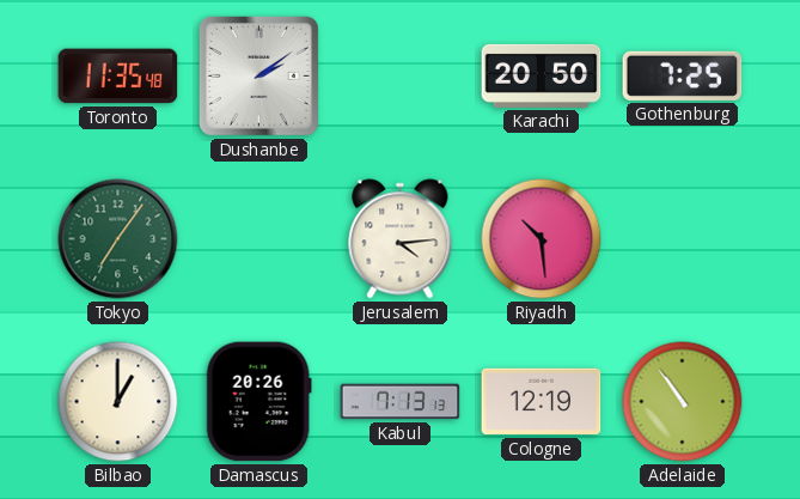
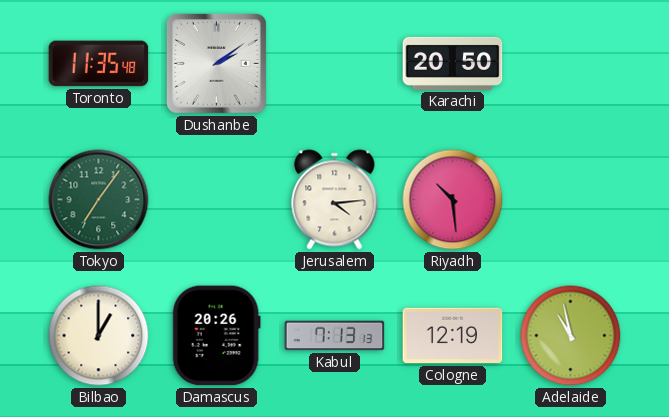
Gothenburg: 7:25 -> none
Adelaide: 10:54 -> 10:58
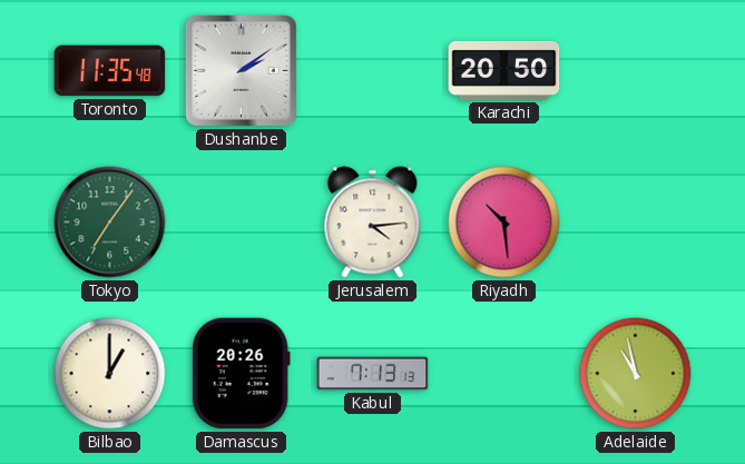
Cologne: 12:19 -> none
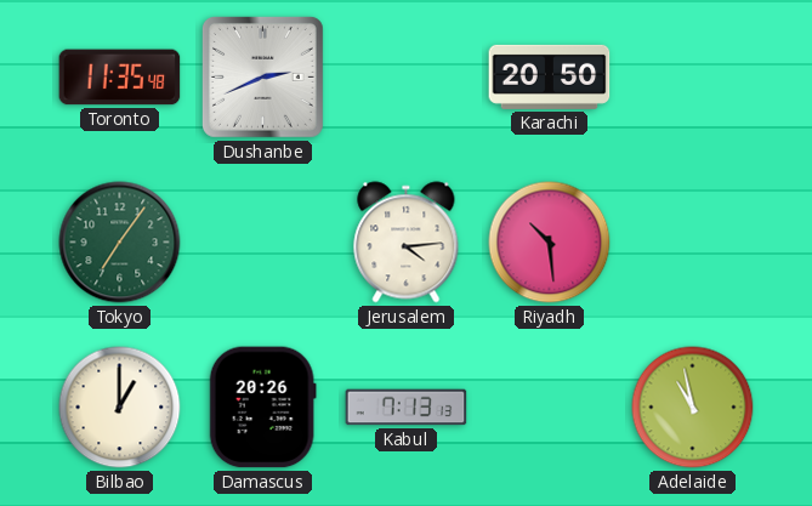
Dushanbe: 2:09 -> 2:41
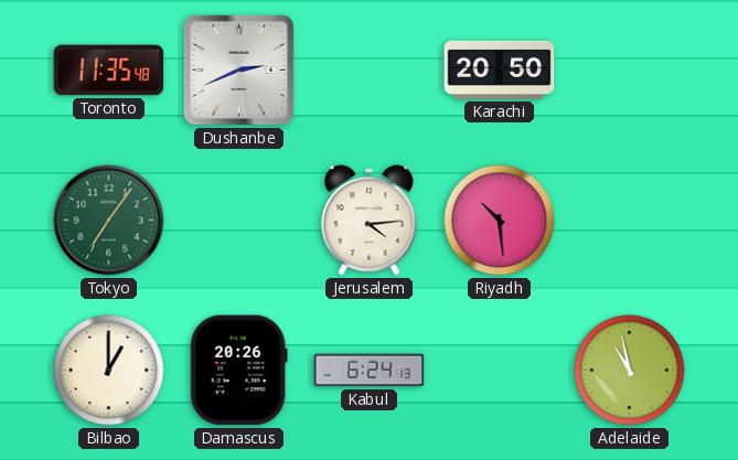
Kabul: 7:13 -> 6:24
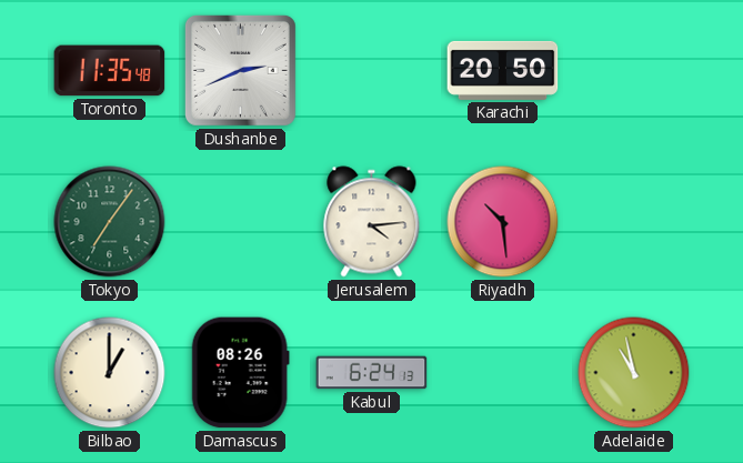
Damascus: 20:26 -> 08:26
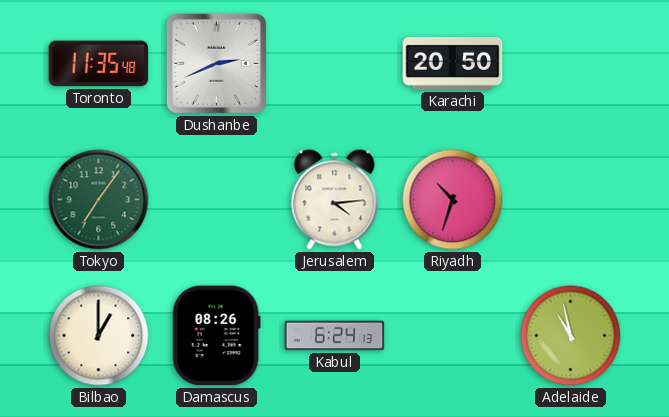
Riyadh: 10:29 -> 10:33
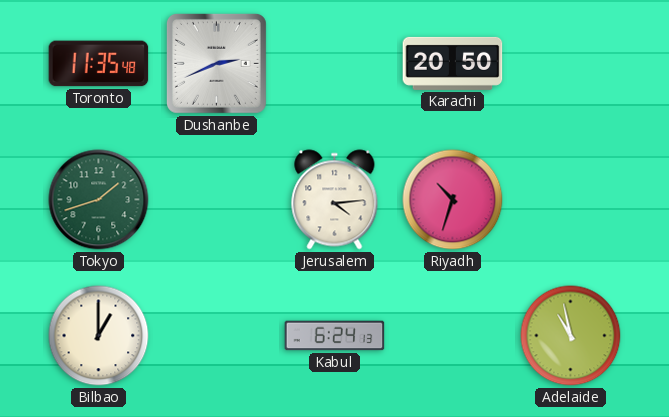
Tokyo: 7:06 -> 1:42
Damascus: 08:26 -> none
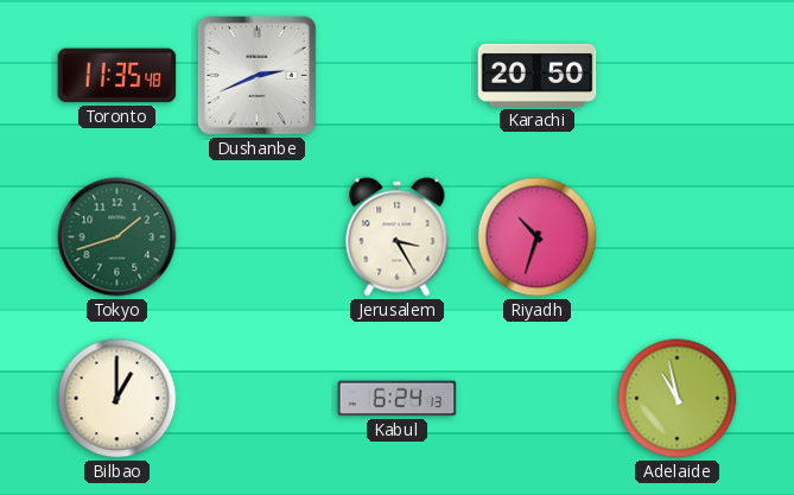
Jerusalem: 4:14 -> 3:25
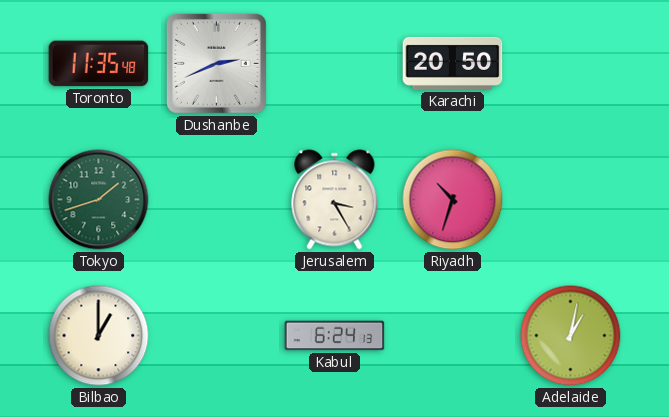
Adelaide: 10:58 -> 1:02
